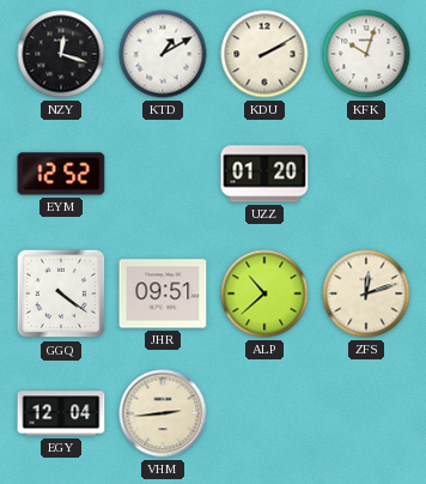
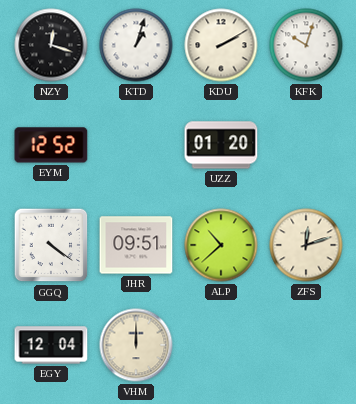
KTD: 1:10 -> 1:03
VHM: 2:44 -> 12:00
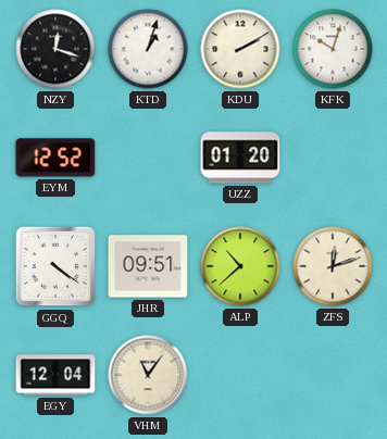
VHM: 12:00 -> 11:06
